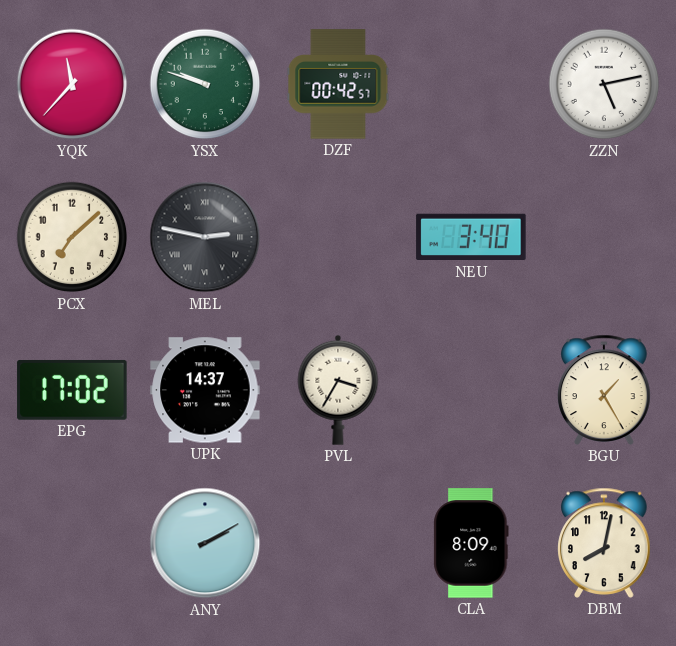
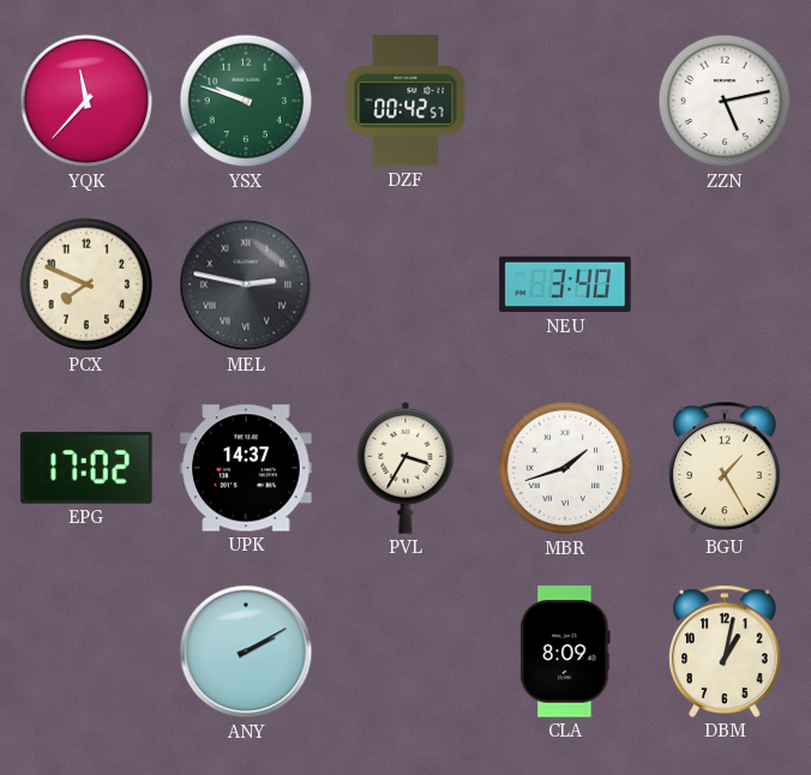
PCX: 7:08 -> 7:49
MBR: none -> 1:42
DBM: 8:02 -> 1:02
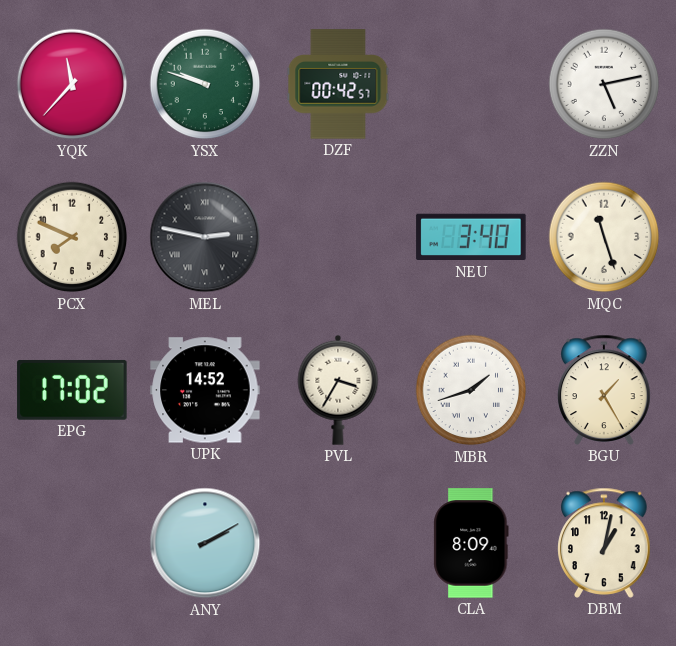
MQC: none -> 11:27
UPK: 14:37 -> 14:52
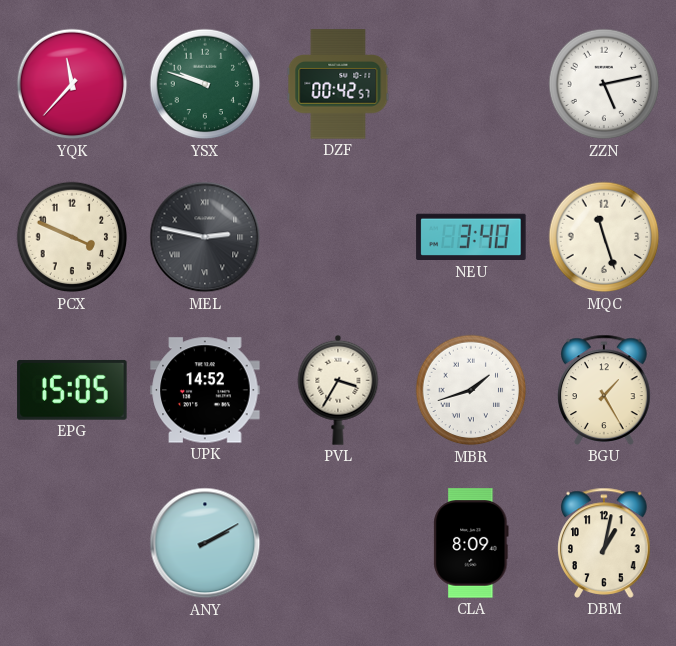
PCX: 7:49 -> 3:49
EPG: 17:02 -> 15:05
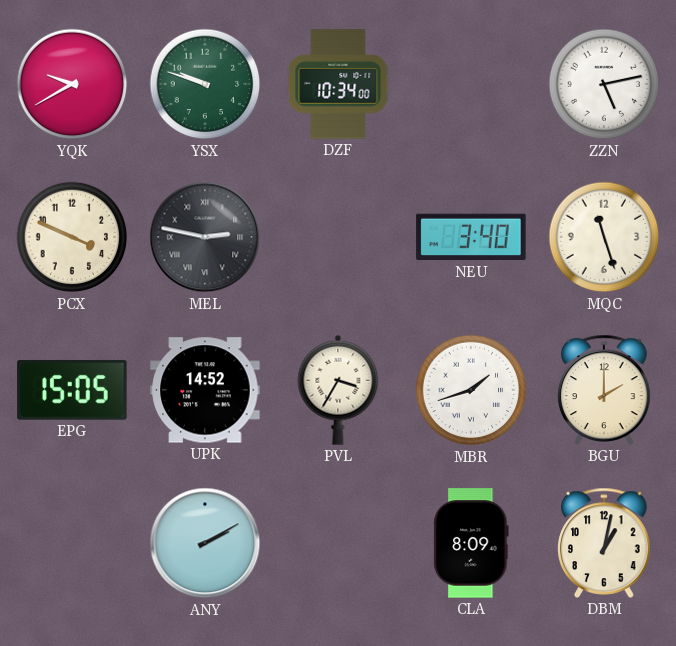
YQK: 11:37 -> 9:40
DZF: 00:42 -> 10:34
BGU: 1:25 -> 2:00
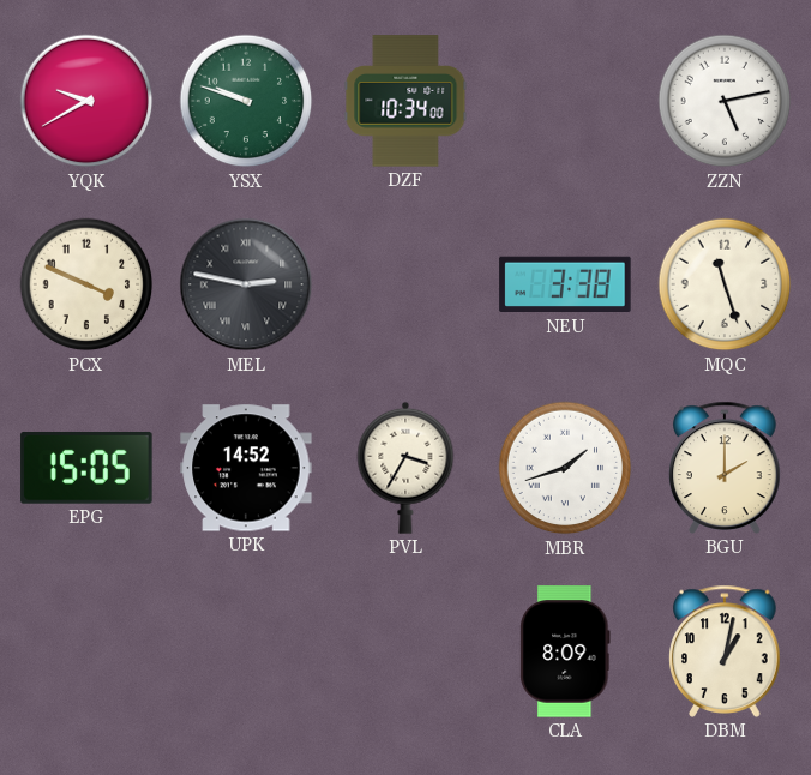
NEU: 3:40 -> 3:38
ANY: 2:10 -> none
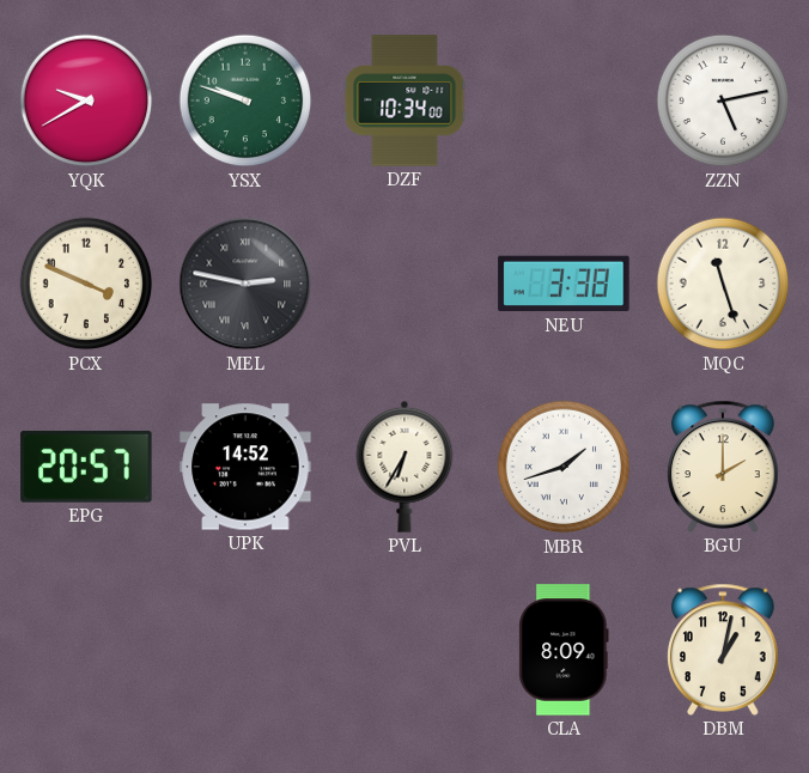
EPG: 15:05 -> 20:57
PVL: 3:35 -> 6:35
